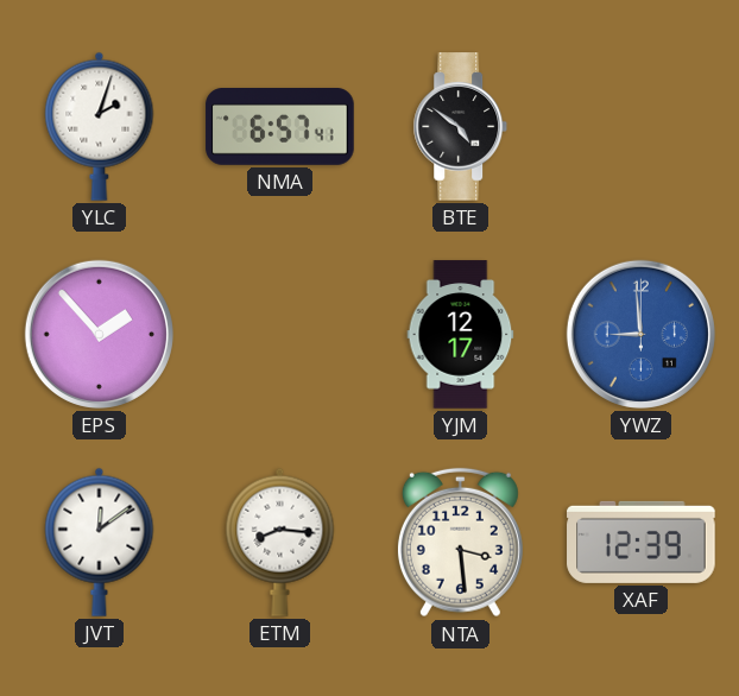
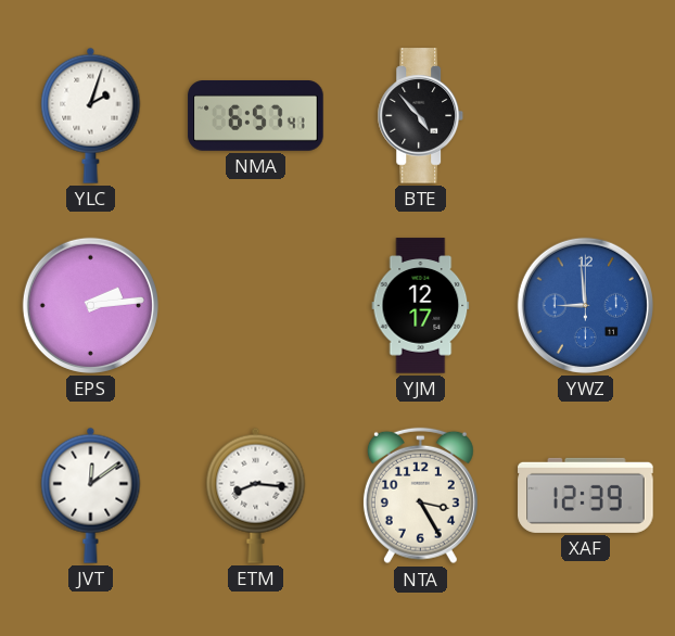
BTE: 4:51 -> 4:53
EPS: 1:53 -> 2:14
NTA: 3:29 -> 3:25
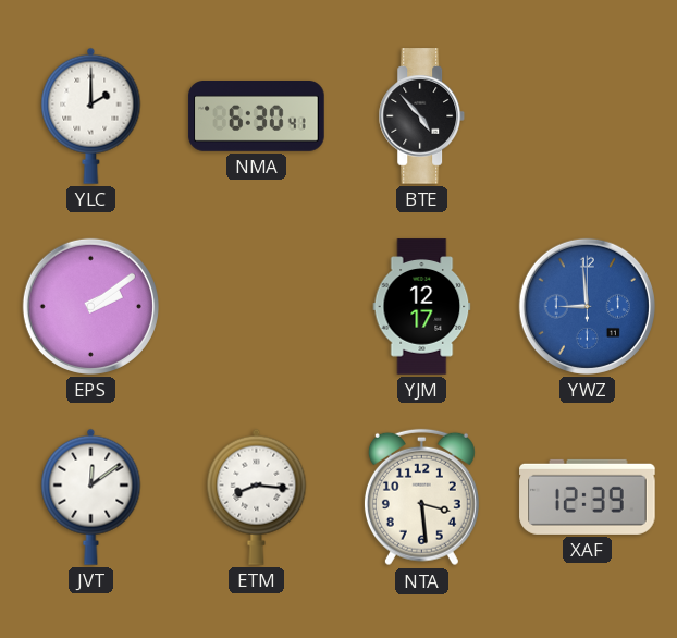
YLC: 2:03 -> 2:00
NMA: 6:57 -> 6:30
EPS: 2:14 -> 2:09
NTA: 3:25 -> 3:29
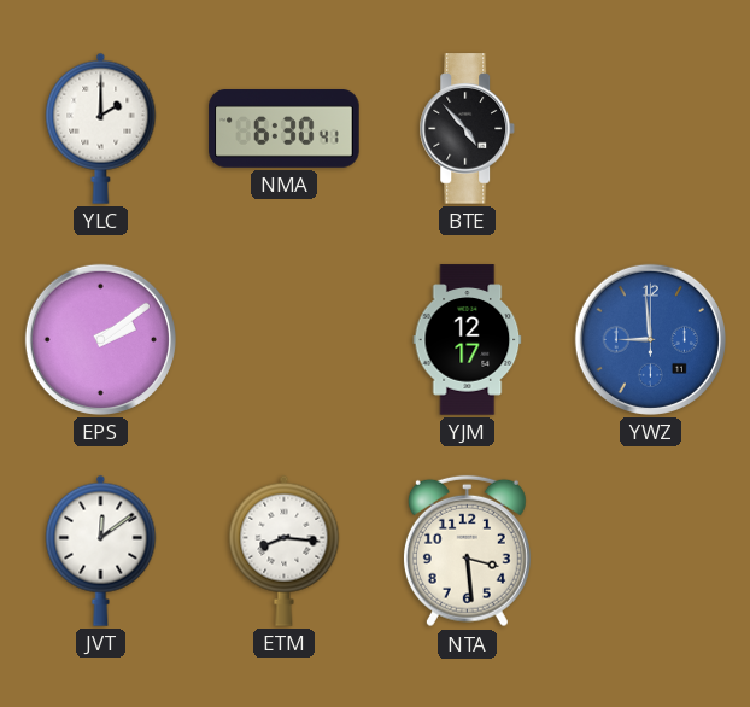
XAF: 12:39 -> none
